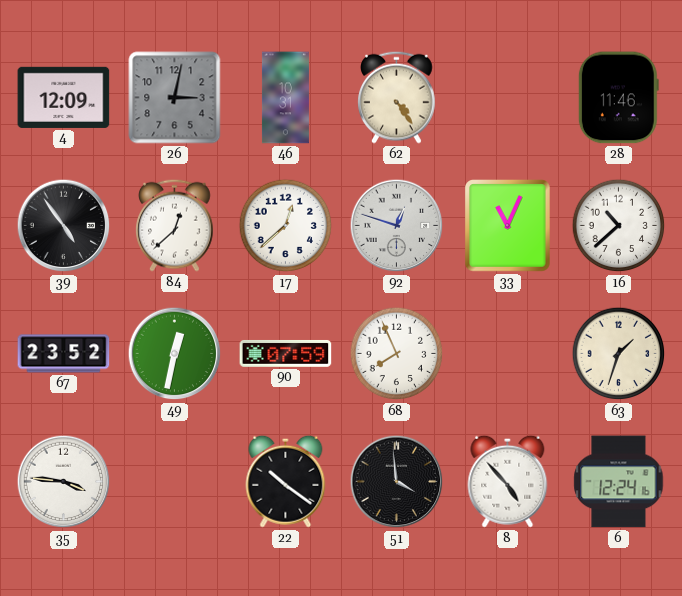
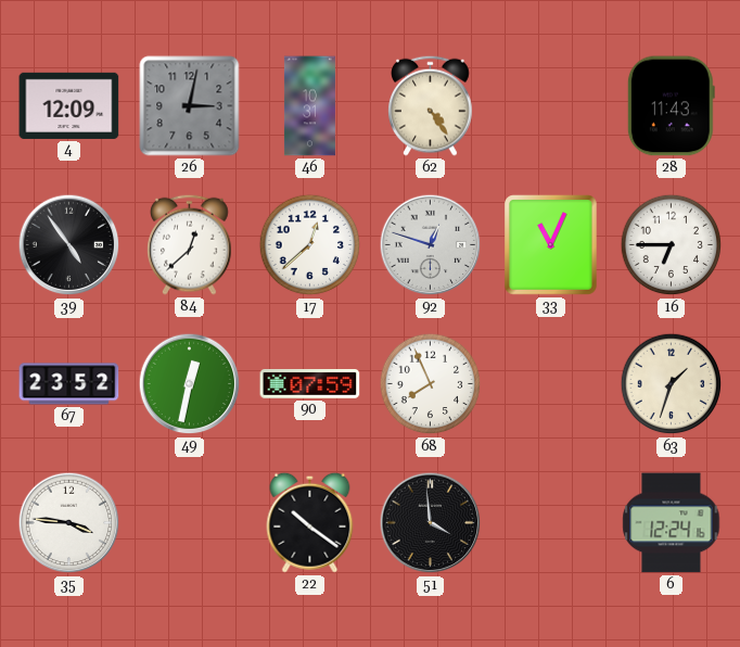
28: 11:46 -> 11:43
16: 10:38 -> 6:45
8: 4:53 -> none
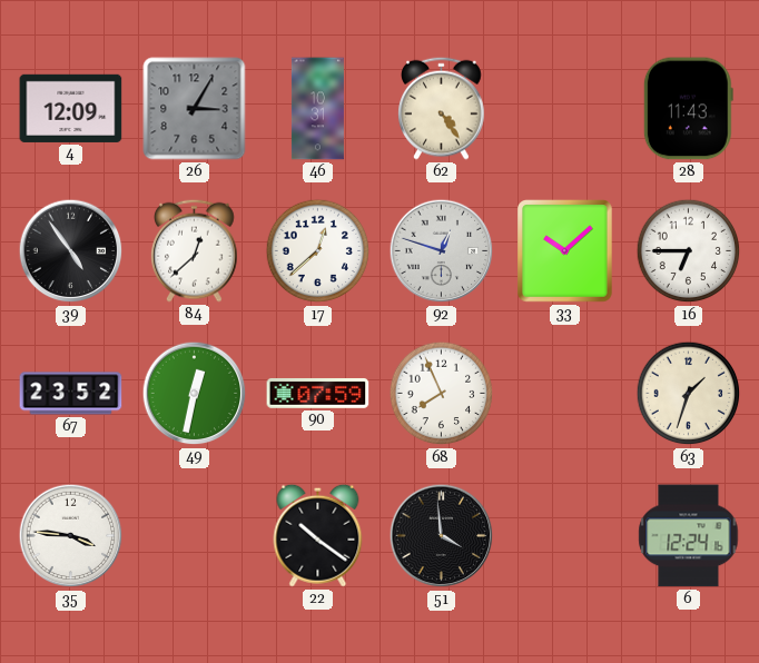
26: 3:02 -> 3:05
33: 11:04 -> 10:08
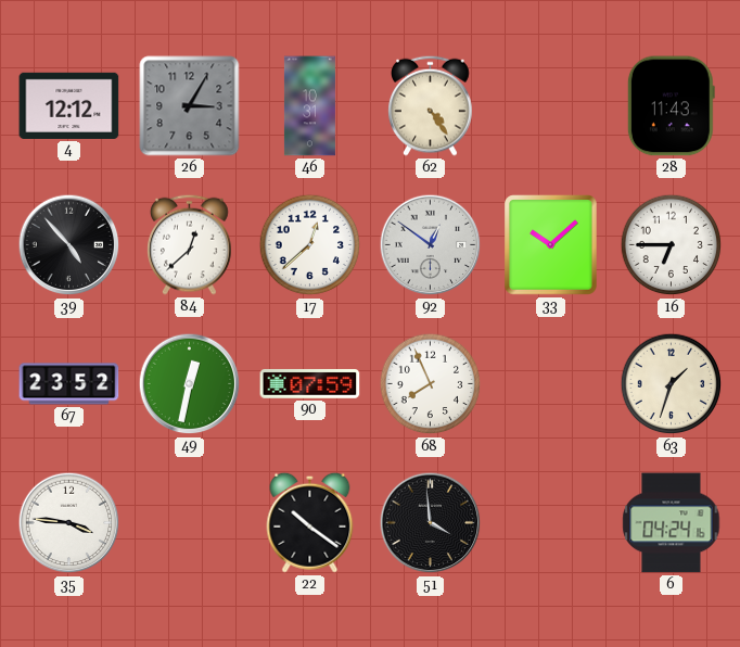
4: 12:09 -> 12:12
39: 4:54 -> 4:53
92: 12:48 -> 12:51
6: 12:24 -> 04:24
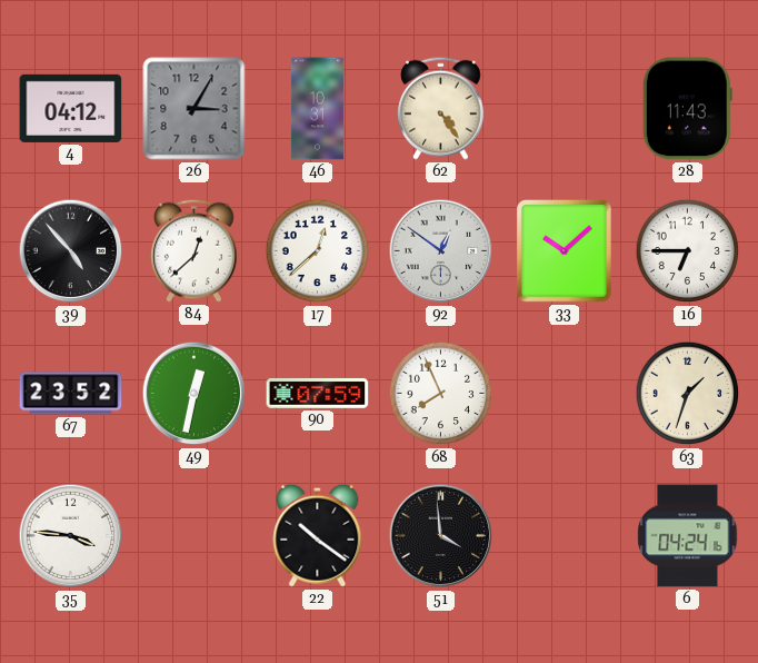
4: 12:12 -> 04:12
